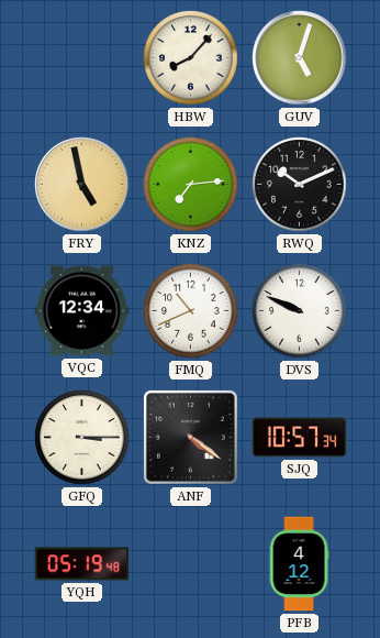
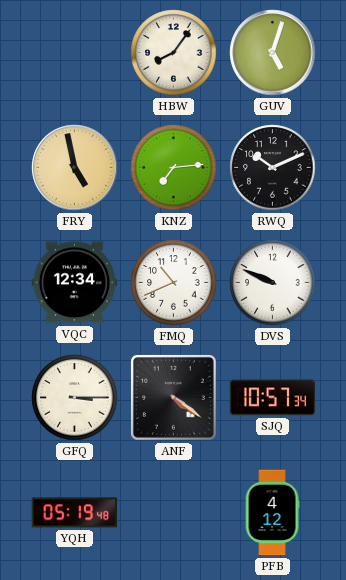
HBW: 8:07 -> 8:06
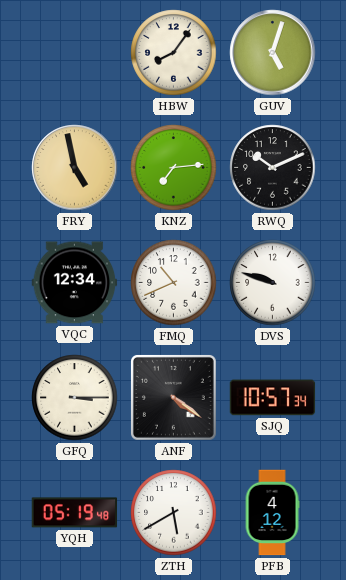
DVS: 9:49 -> 9:48
ZTH: none -> 5:40
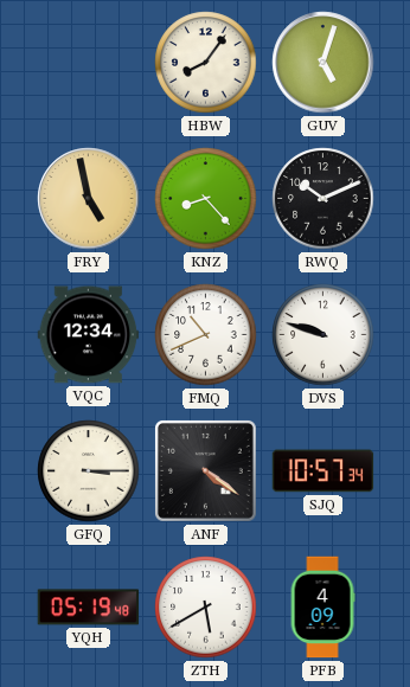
KNZ: 7:14 -> 8:23
PFB: 4:12 -> 4:09
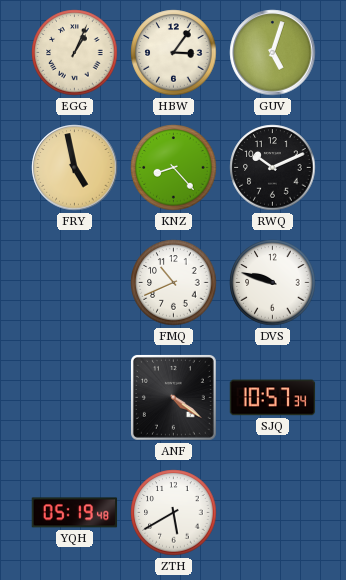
EGG: none -> 1:04
HBW: 8:06 -> 3:06
VQC: 12:34 -> none
GFQ: 3:15 -> none
PFB: 4:09 -> none
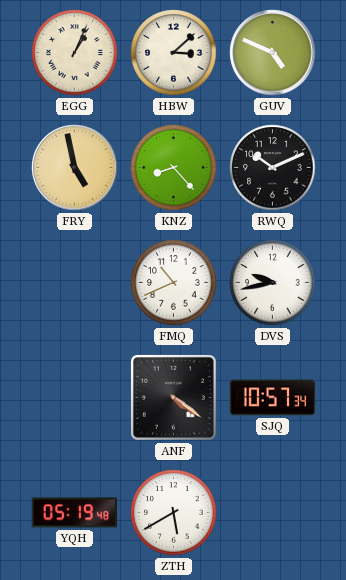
HBW: 3:06 -> 3:08
GUV: 5:03 -> 4:49
DVS: 9:48 -> 9:43
